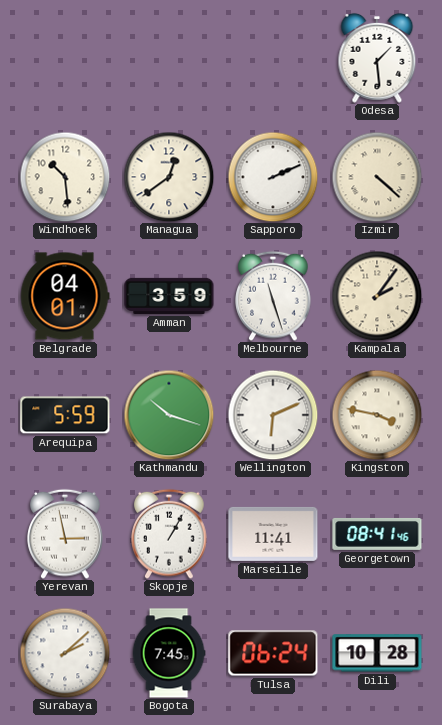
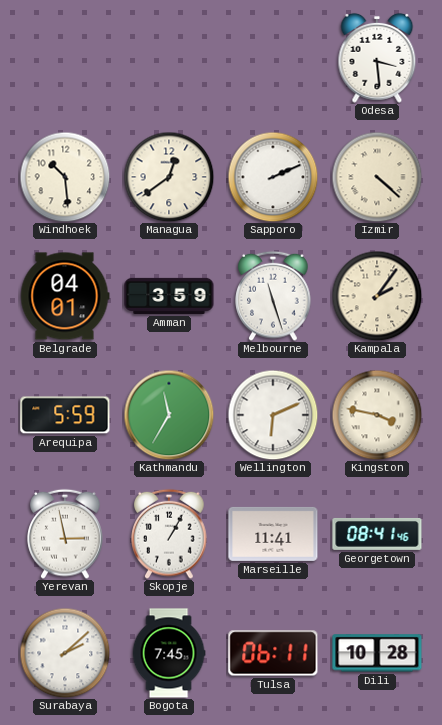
Odesa: 1:29 -> 3:29
Kathmandu: 10:18 -> 11:35
Tulsa: 06:24 -> 06:11
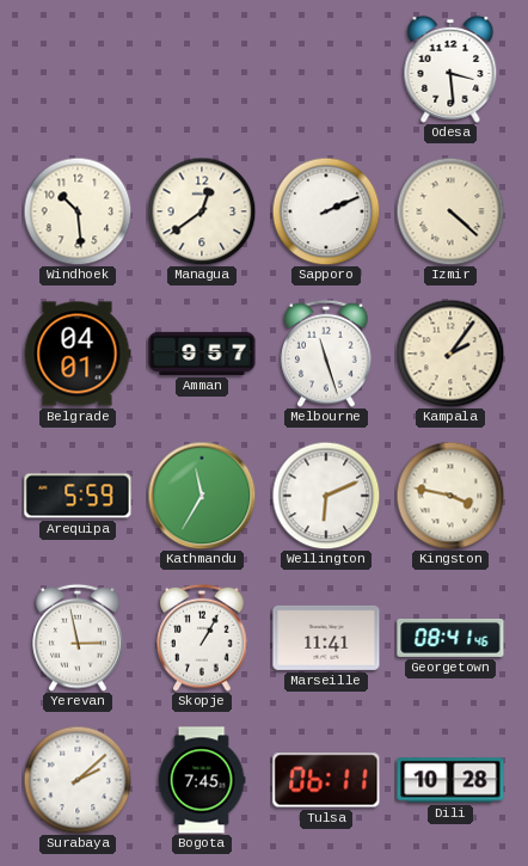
Amman: 3:59 -> 9:57
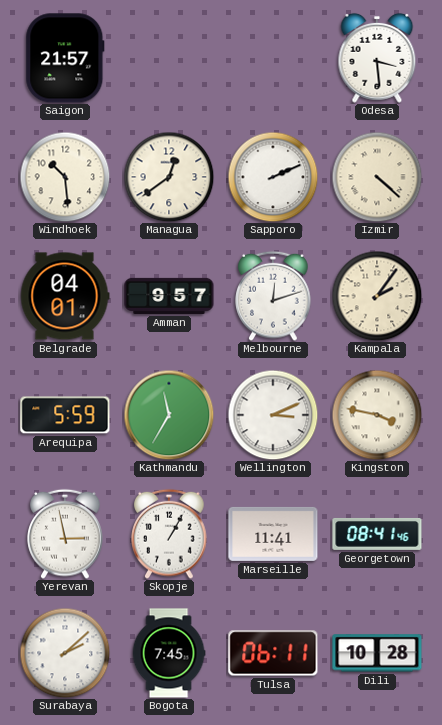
Saigon: none -> 21:57
Melbourne: 11:27 -> 12:12
Wellington: 6:11 -> 3:11
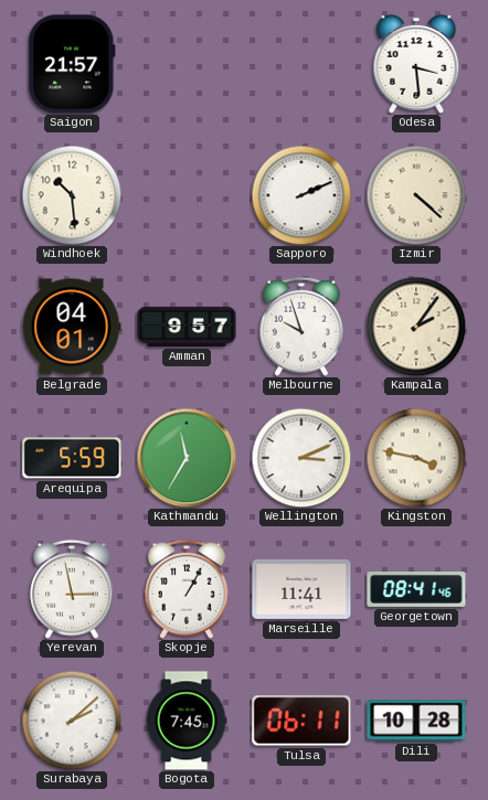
Managua: 12:39 -> none
Melbourne: 12:12 -> 9:57
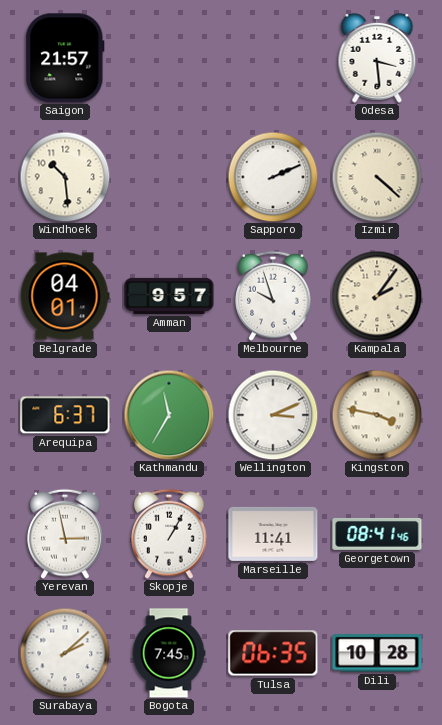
Arequipa: 5:59 -> 6:37
Tulsa: 06:11 -> 06:35
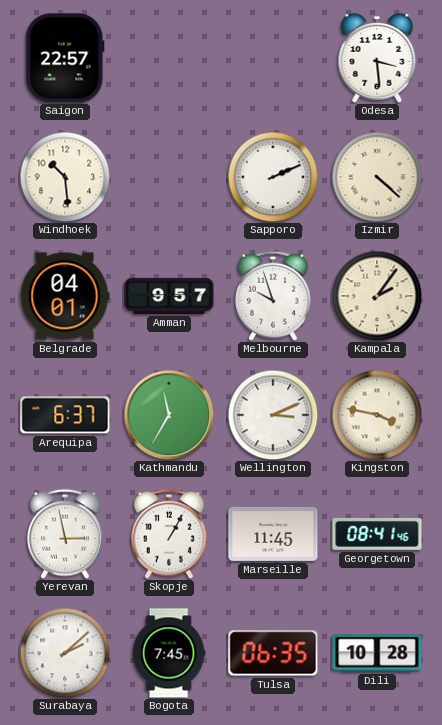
Saigon: 21:57 -> 22:57
Marseille: 11:41 -> 11:45
